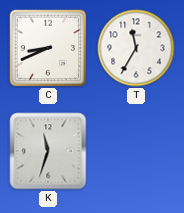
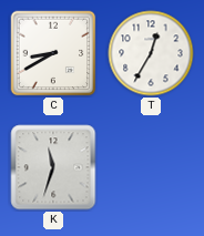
C: 8:41 -> 8:40
T: 11:35 -> 12:35
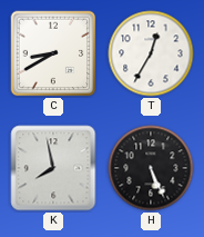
K: 11:33 -> 7:58
H: none -> 5:26
